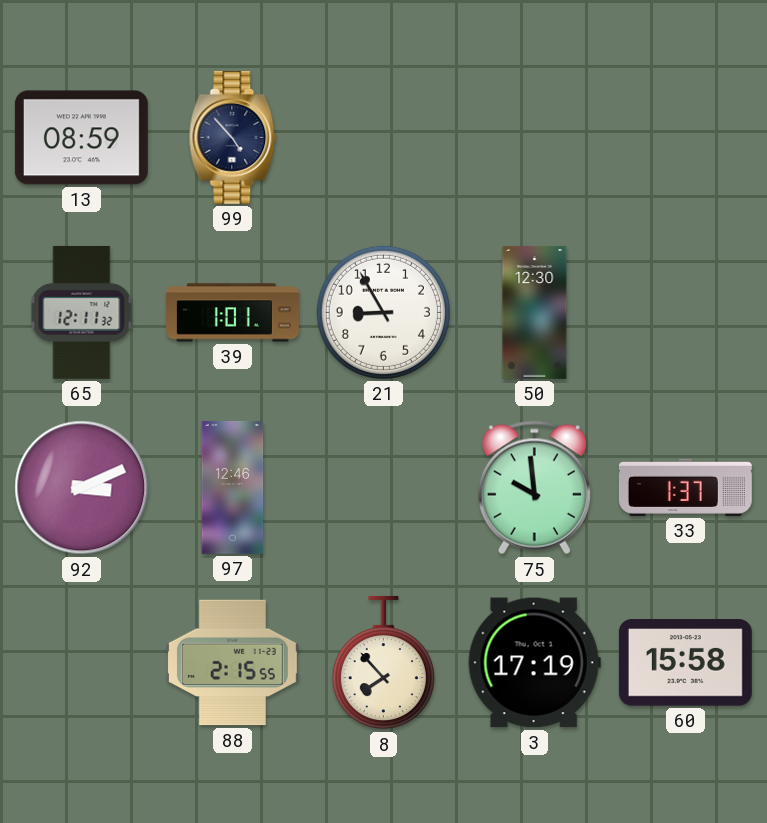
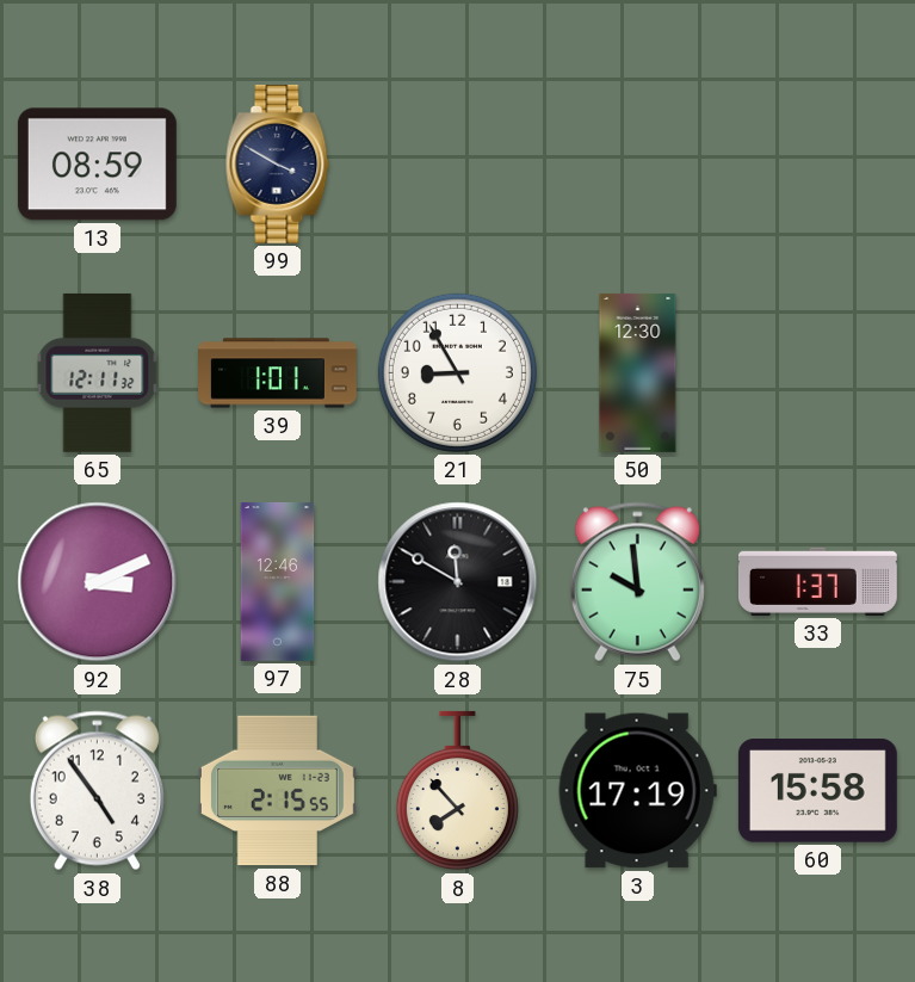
99: 4:53 -> 3:50
28: none -> 11:50
38: none -> 4:54
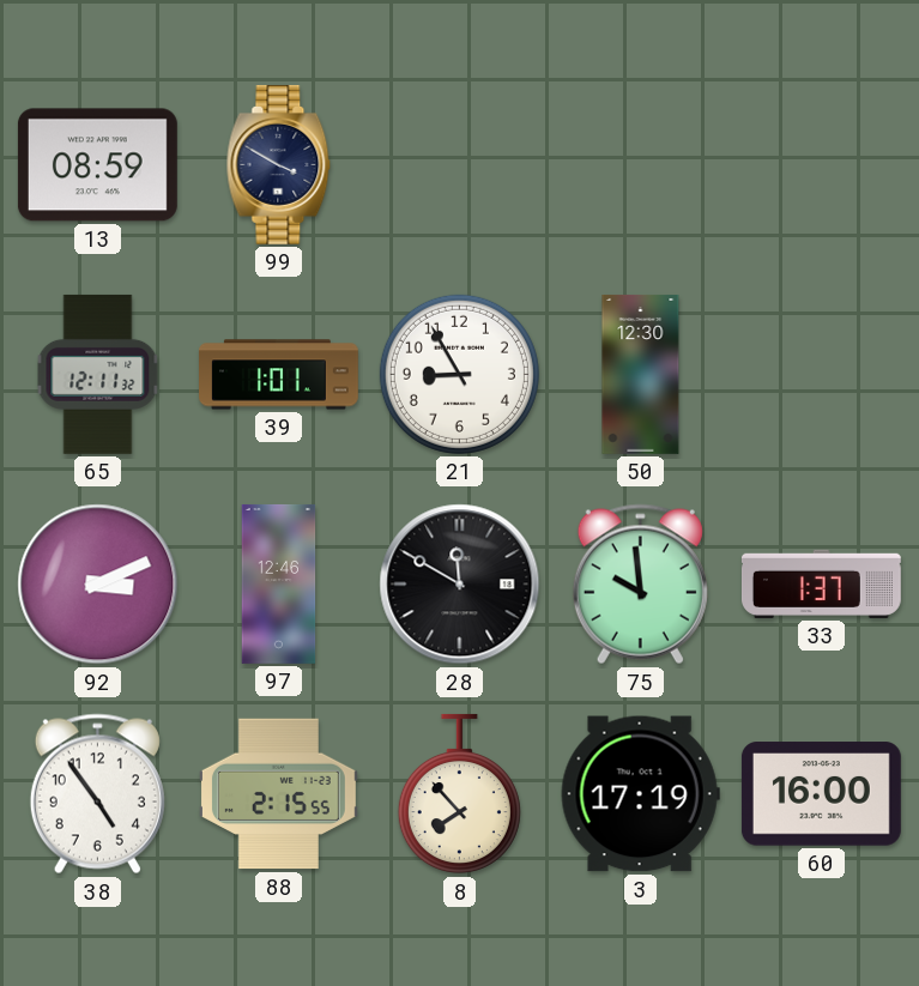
60: 15:58 -> 16:00
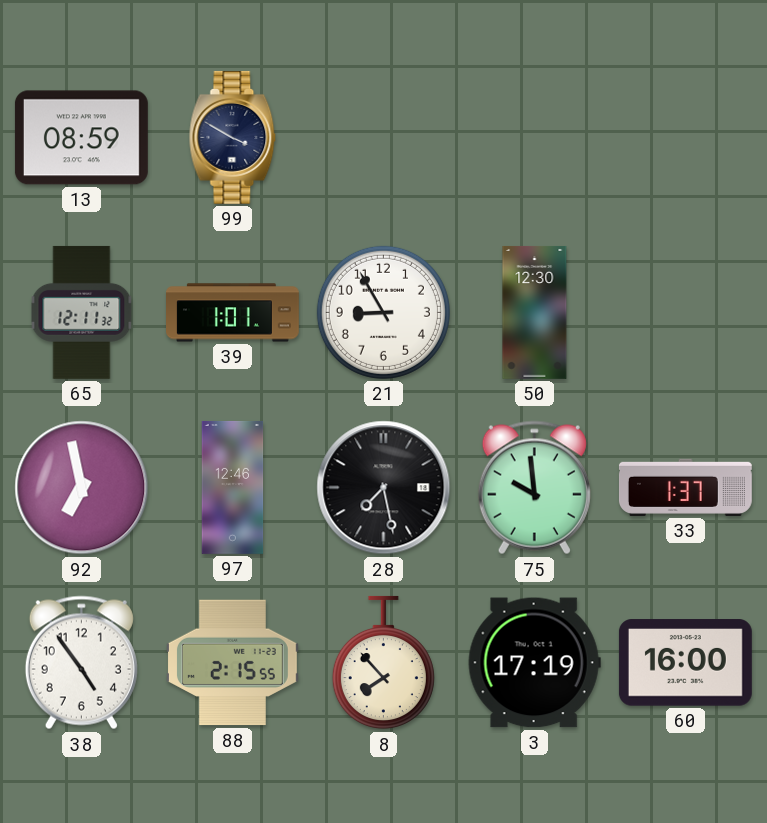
92: 3:11 -> 6:58
28: 11:50 -> 7:28
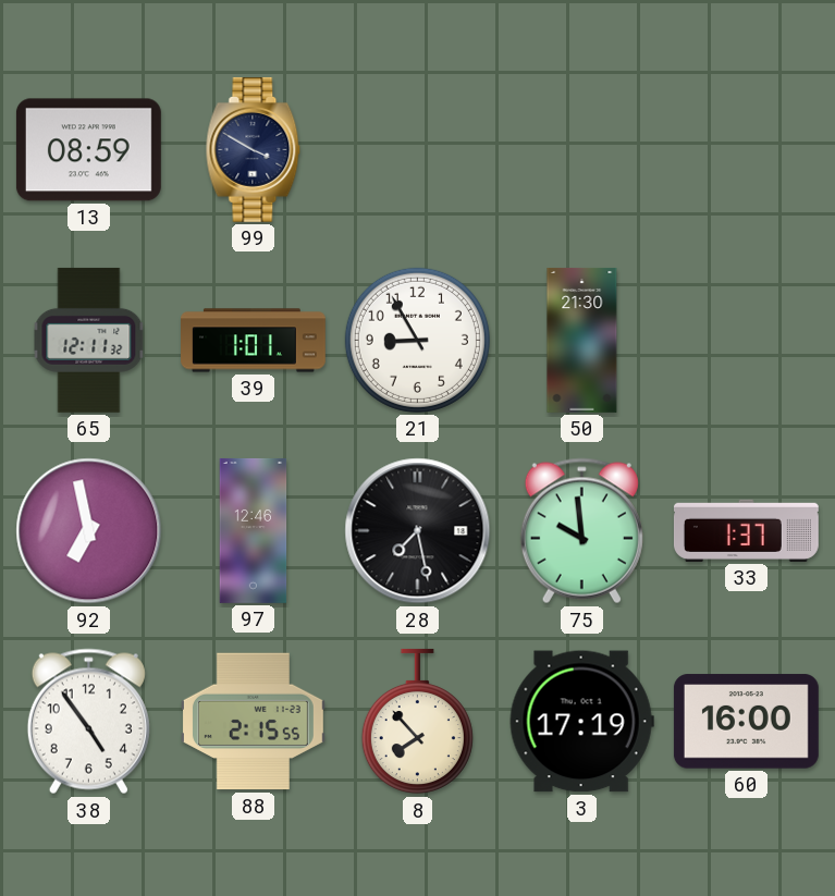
50: 12:30 -> 21:30
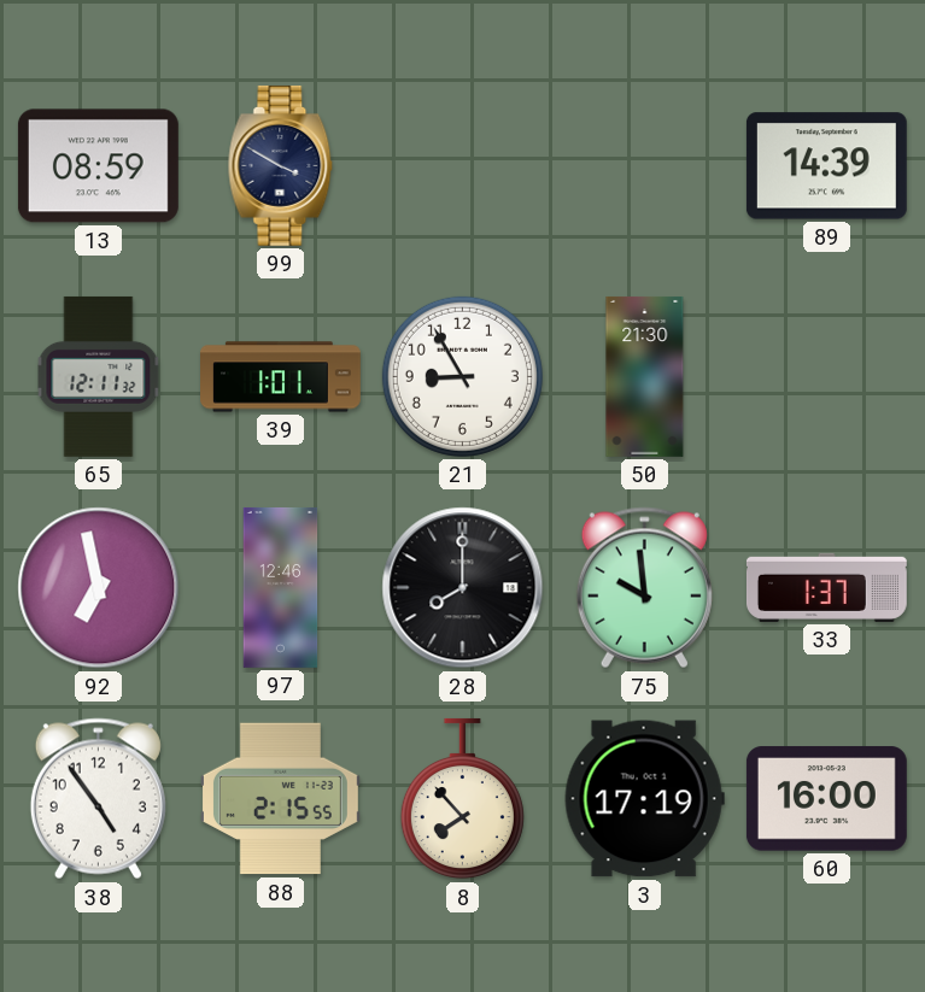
89: none -> 14:39
28: 7:28 -> 8:00
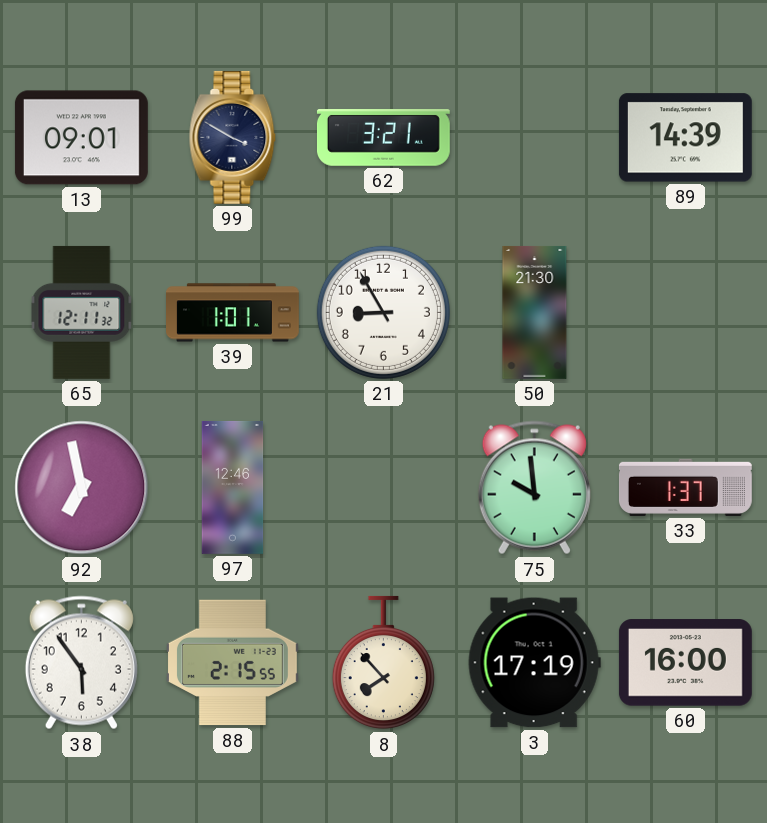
13: 08:59 -> 09:01
62: none -> 3:21
28: 8:00 -> none
38: 4:54 -> 5:54
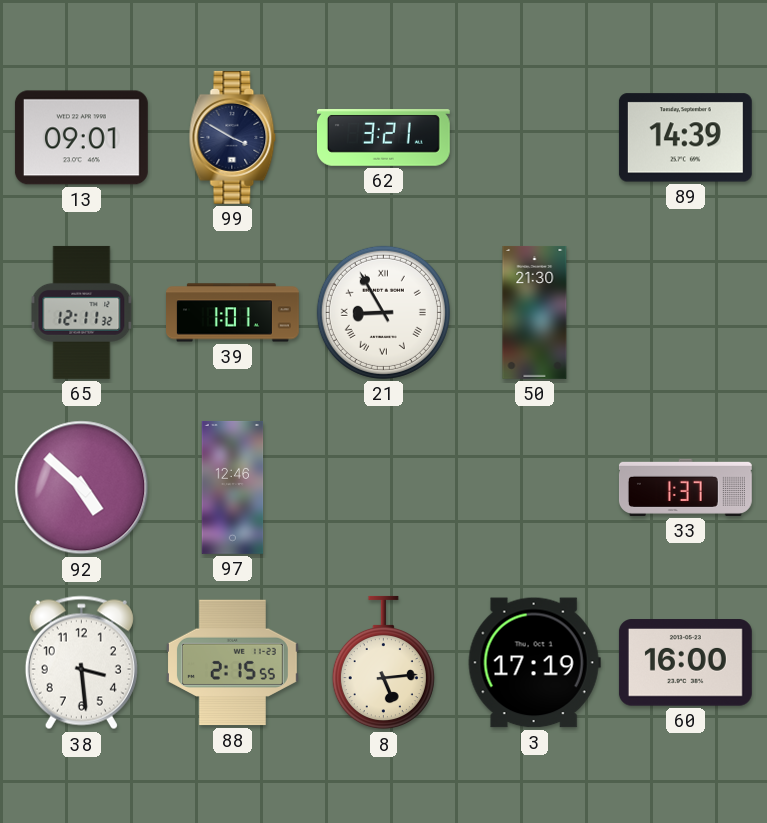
21 numerals: Arabic -> Roman
92: 6:58 -> 4:52
75: 9:59 -> none
38: 5:54 -> 3:29
8: 7:53 -> 5:14
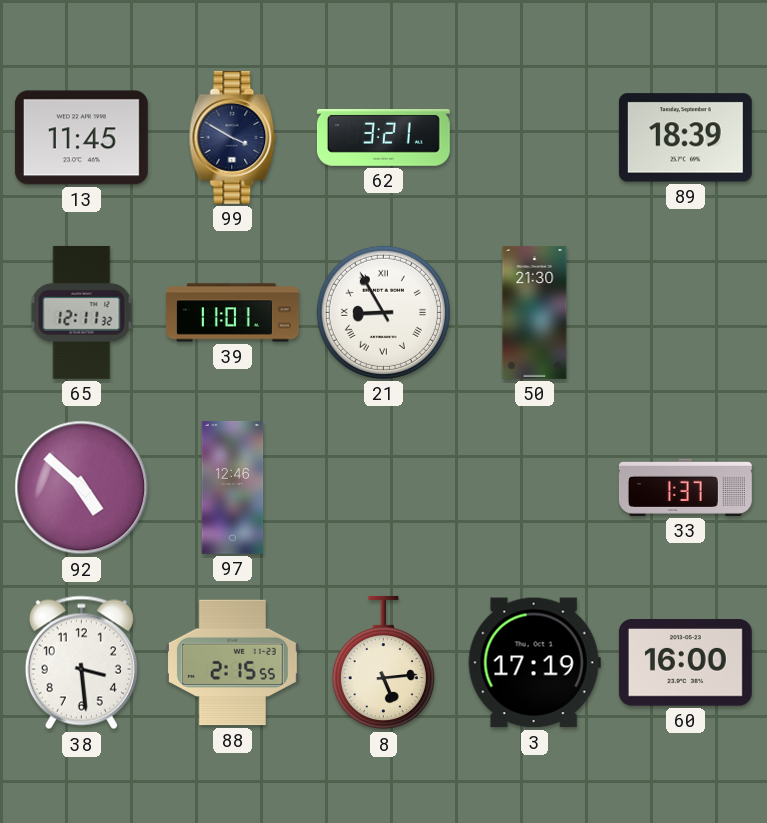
13: 09:01 -> 11:45
89: 14:39 -> 18:39
39: 1:01 -> 11:01
